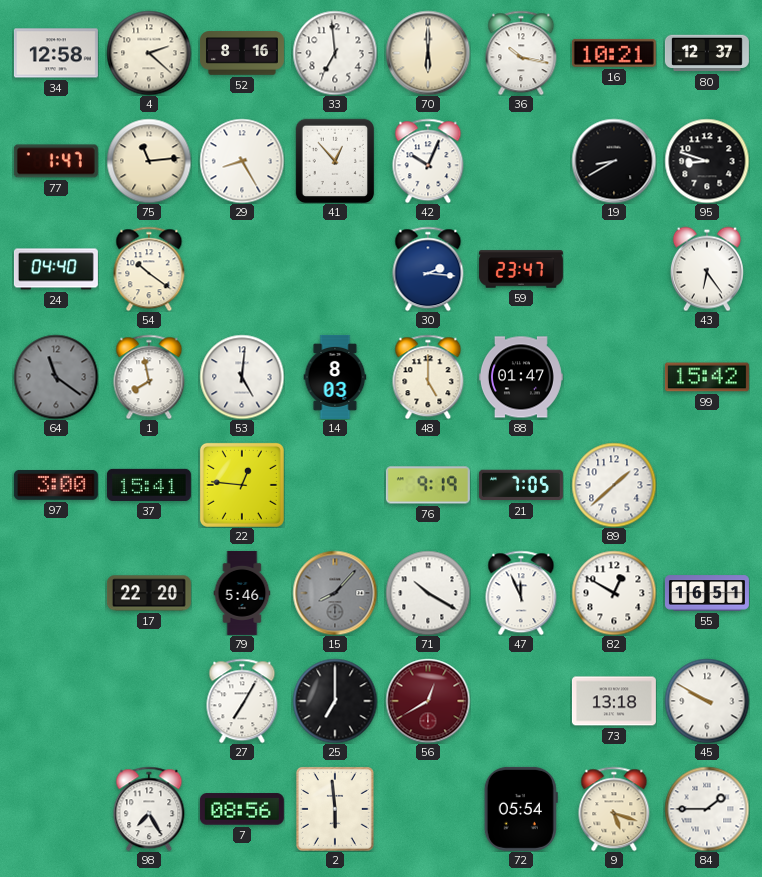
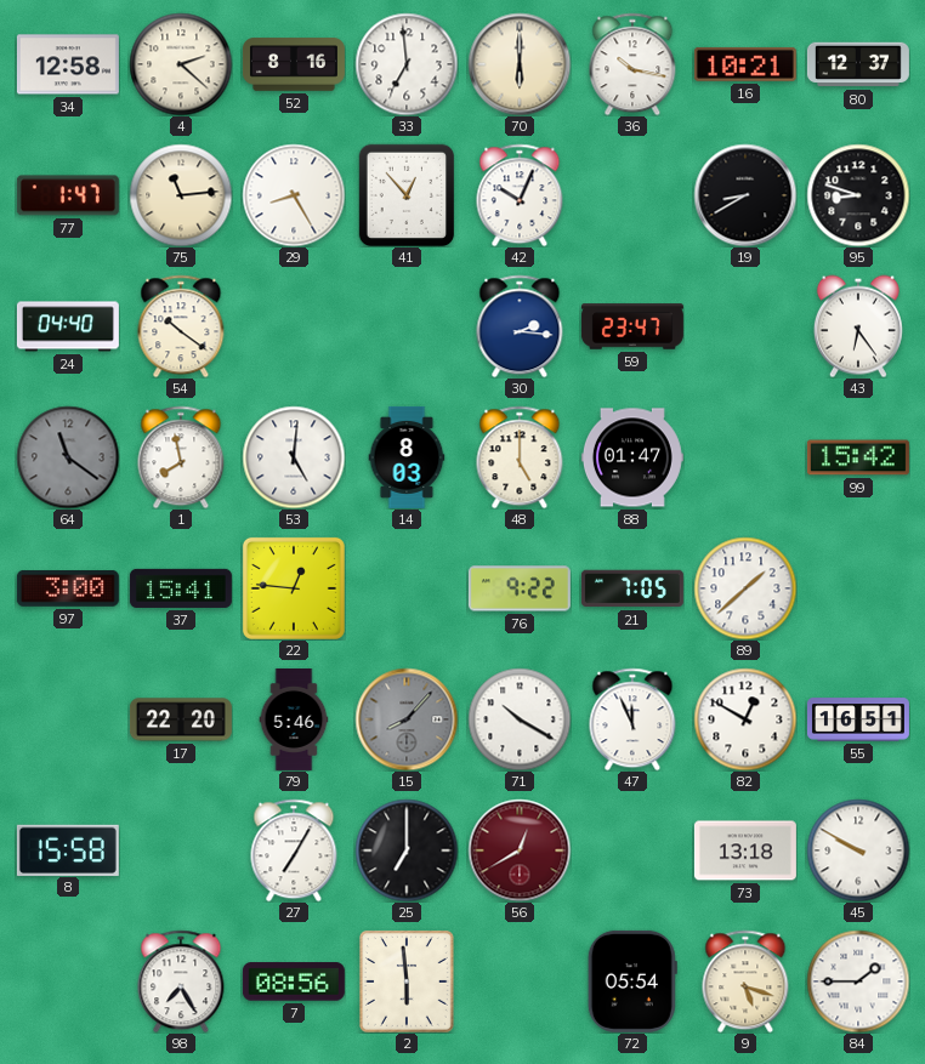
76: 9:19 -> 9:22
8: none -> 15:58
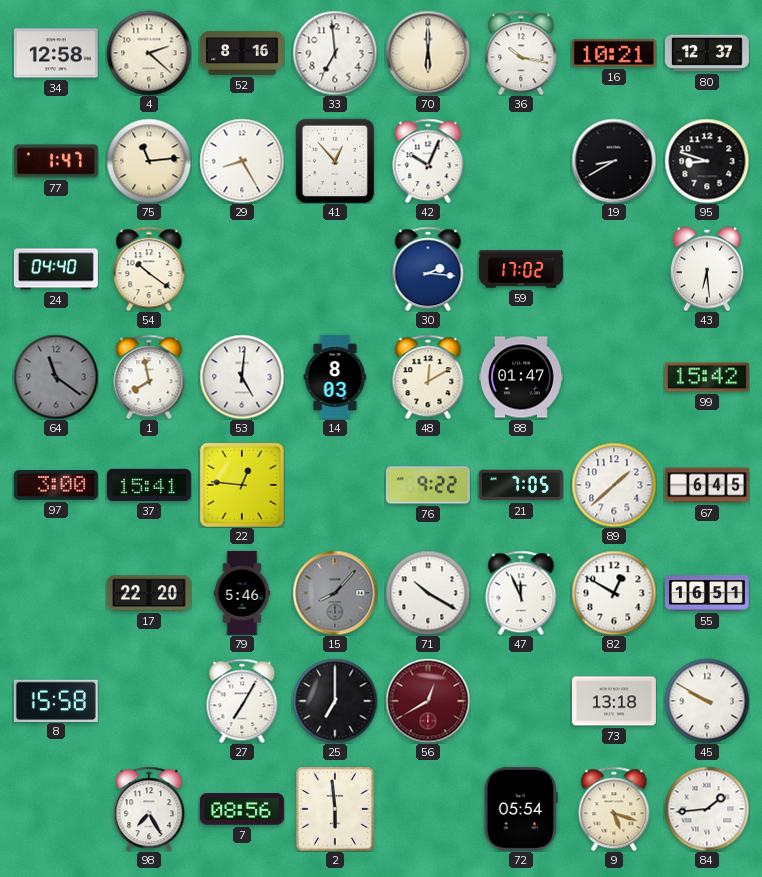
59: 23:47 -> 17:02
43: 6:24 -> 6:29
48: 5:00 -> 12:10
67: none -> 6:45
84: 1:45 -> 1:44
